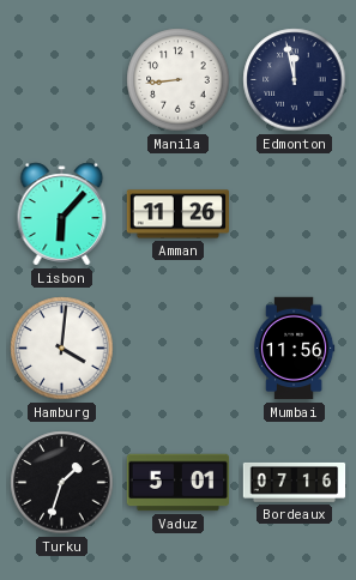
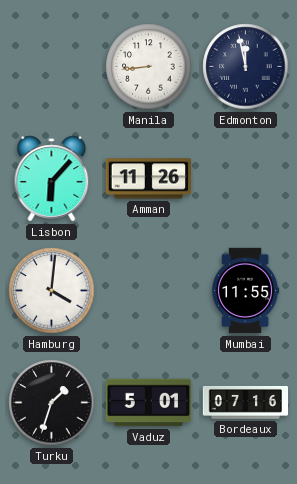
Mumbai: 11:56 -> 11:55
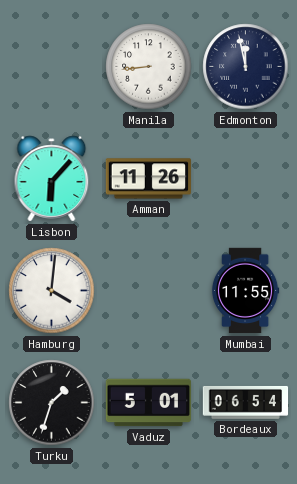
Bordeaux: 07:16 -> 06:54
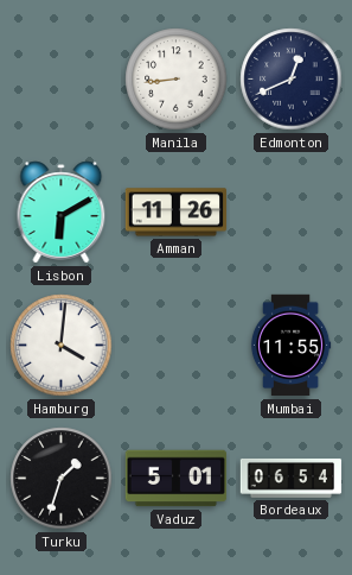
Edmonton: 11:58 -> 12:41
Lisbon: 6:07 -> 6:10
